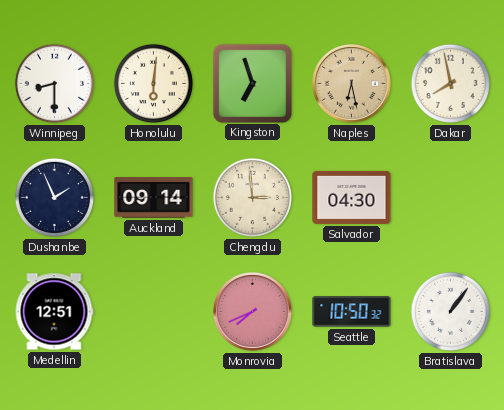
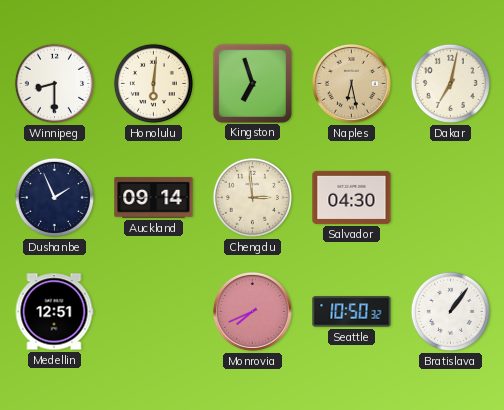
Dakar: 7:58 -> 7:02
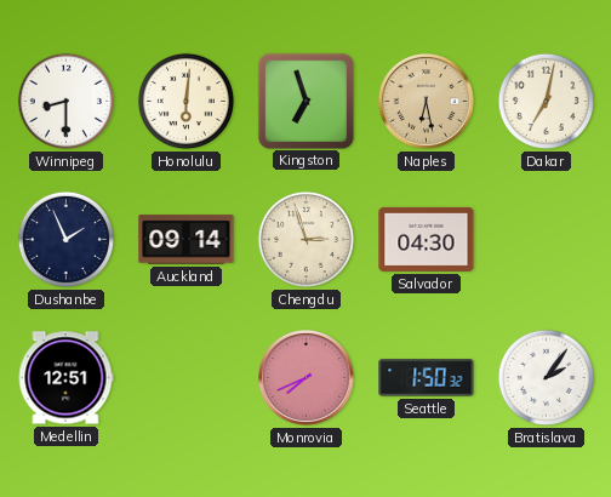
Chengdu: 2:59 -> 2:57
Seattle: 10:50 -> 1:50
Bratislava: 1:06 -> 2:06
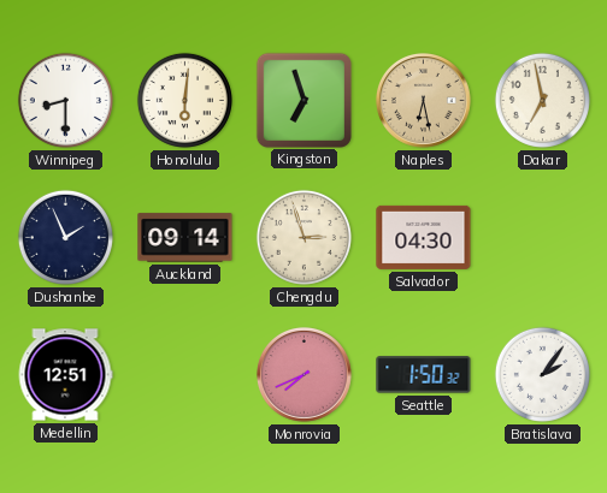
Dakar: 7:02 -> 6:58
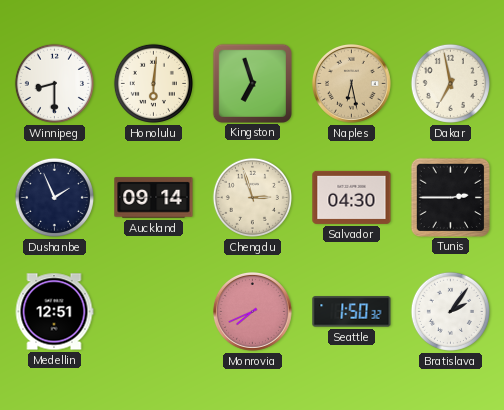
Tunis: none -> 2:45
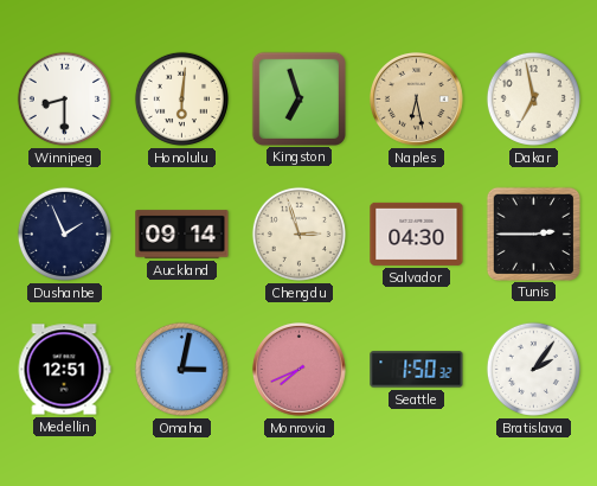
Omaha: none -> 3:02
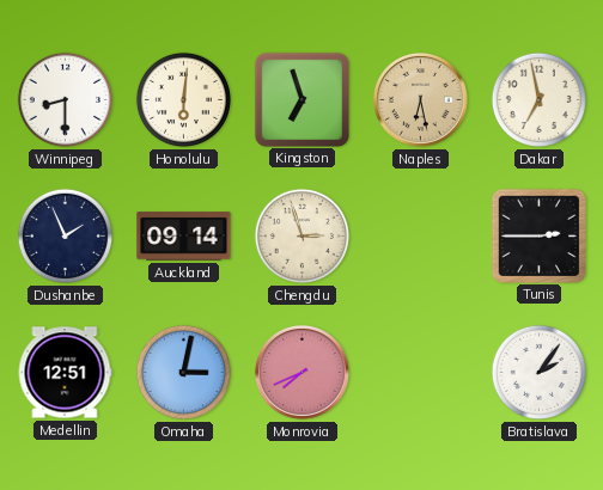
Salvador: 04:30 -> none
Seattle: 1:50 -> none
